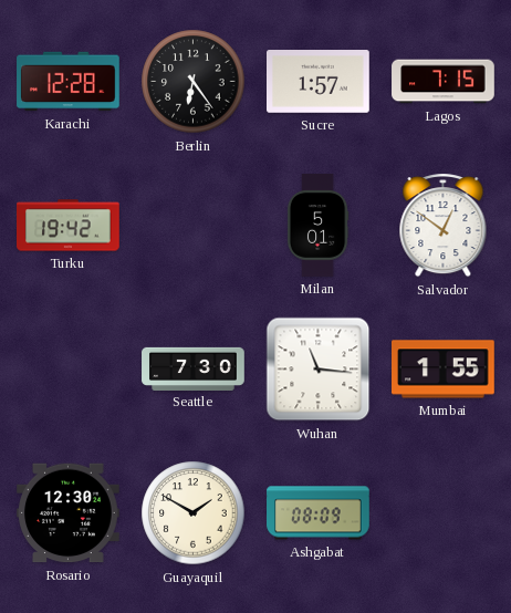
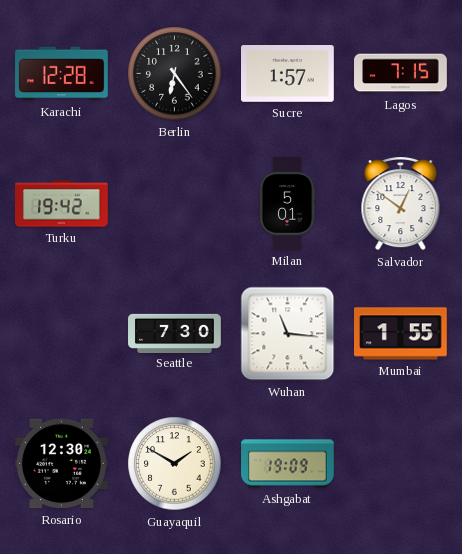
Ashgabat: 08:09 -> 19:09
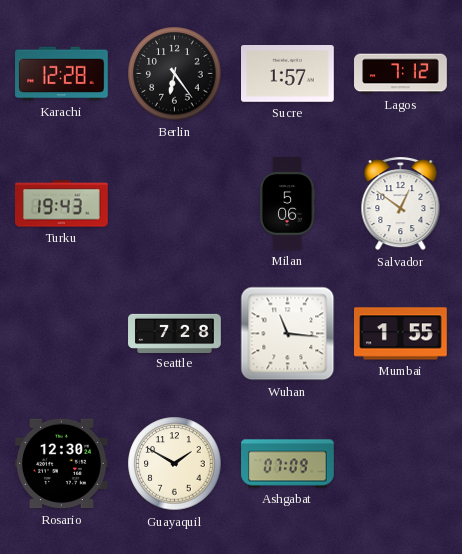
Lagos: 7:15 -> 7:12
Turku: 19:42 -> 19:43
Milan: 5:01 -> 5:06
Seattle: 7:30 -> 7:28
Ashgabat: 19:09 -> 07:09
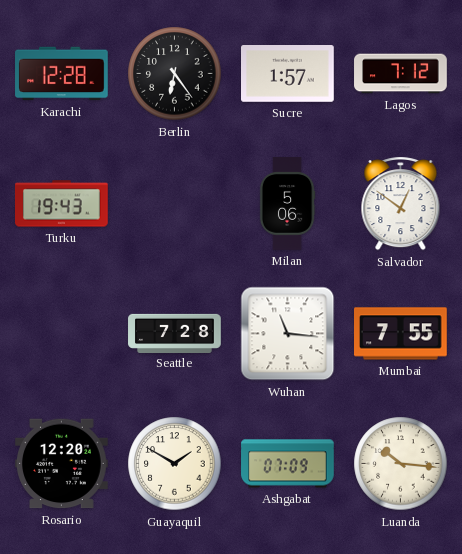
Mumbai: 1:55 -> 7:55
Rosario: 12:30 -> 12:20
Luanda: none -> 10:16
